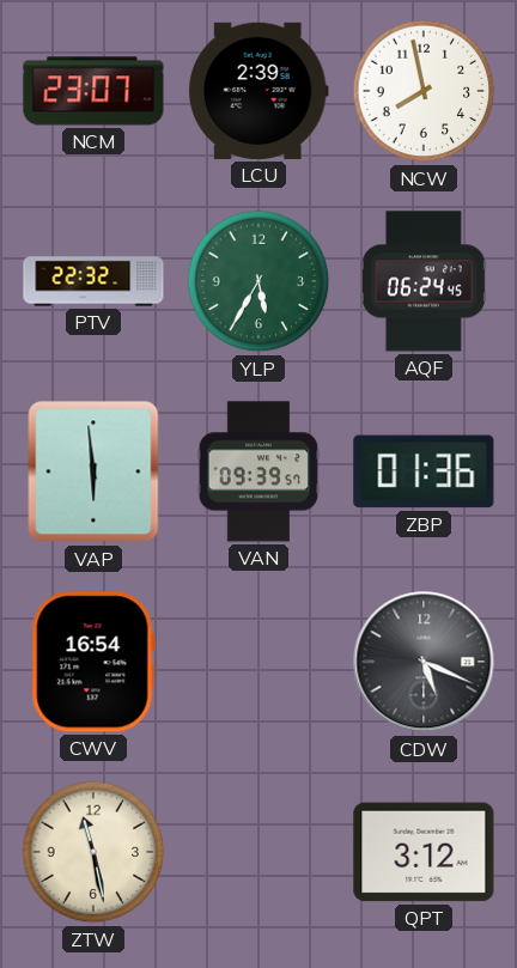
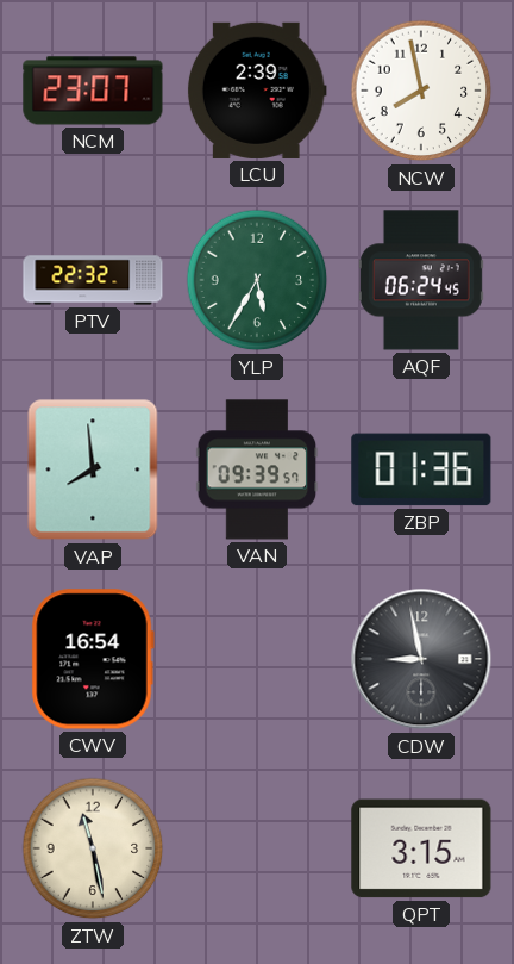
VAP: 5:59 -> 7:59
CDW: 5:19 -> 8:58
QPT: 3:12 -> 3:15
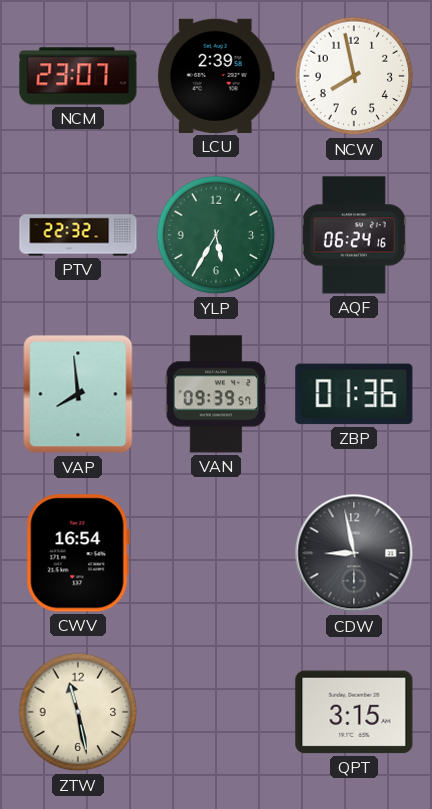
AQF: 06:24:45 -> 06:24:16
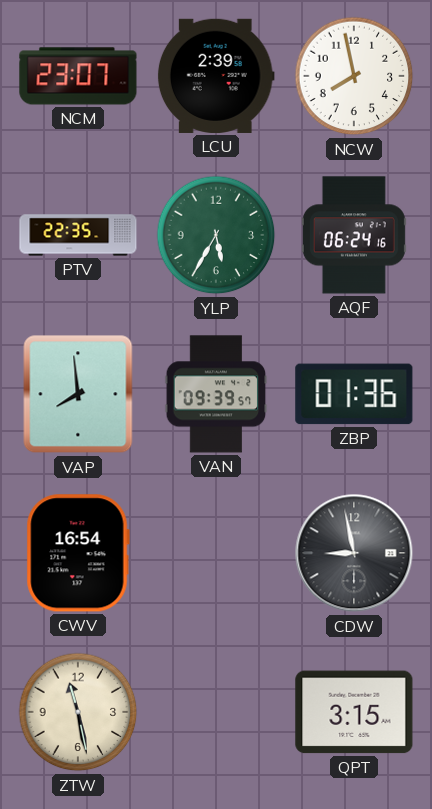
PTV: 22:32 -> 22:35
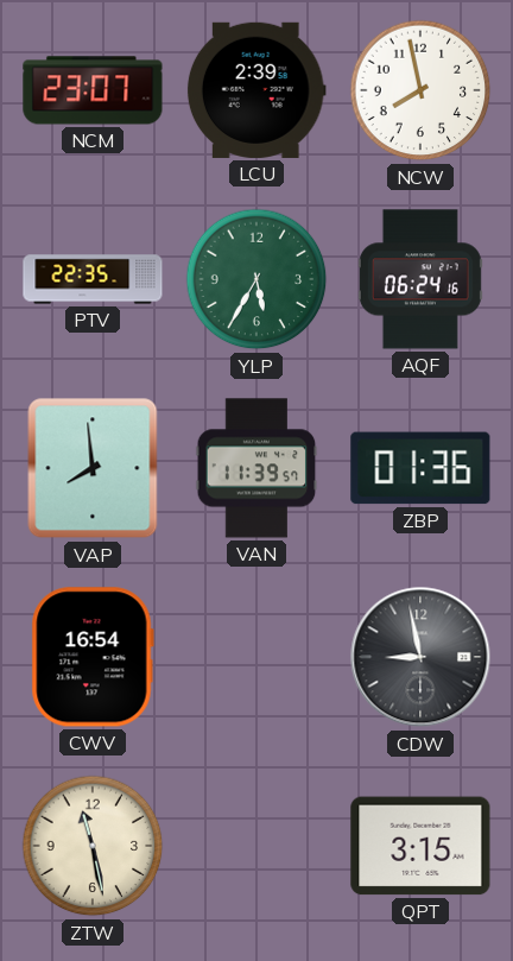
VAN: 09:39 -> 11:39
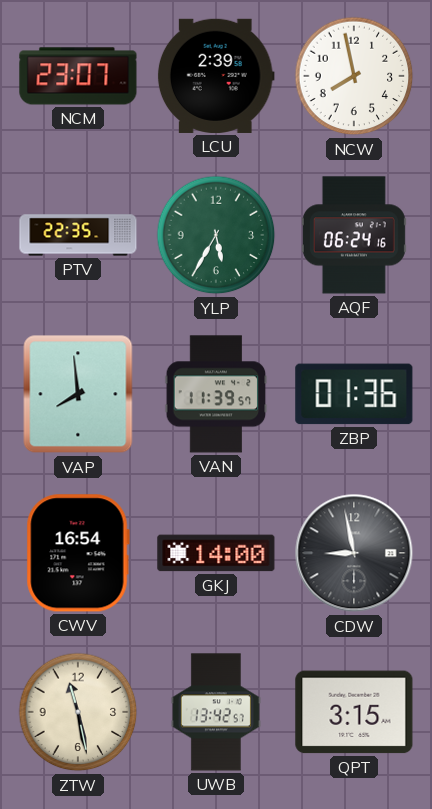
GKJ: none -> 14:00
UWB: none -> 13:42
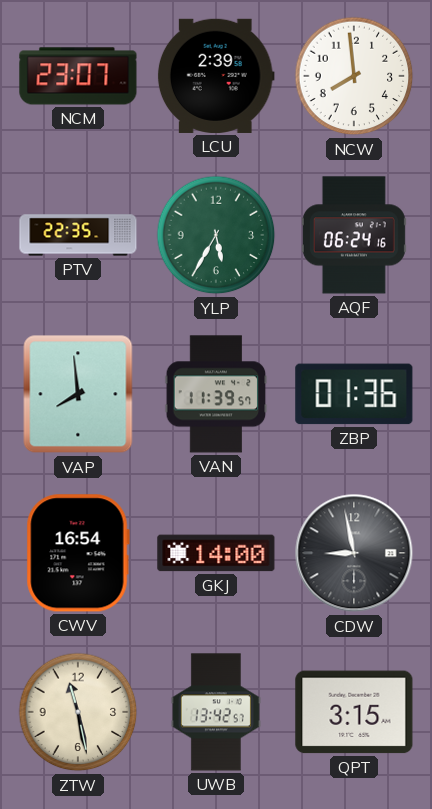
NCW: 7:58 -> 7:59
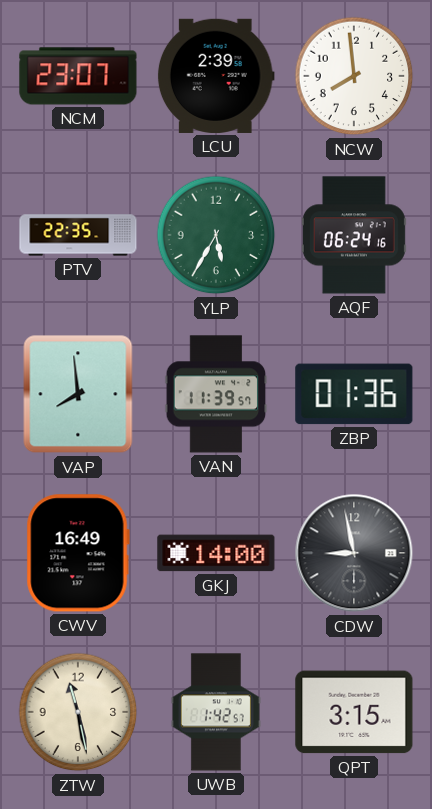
CWV: 16:54 -> 16:49
UWB: 13:42 -> 1:42
